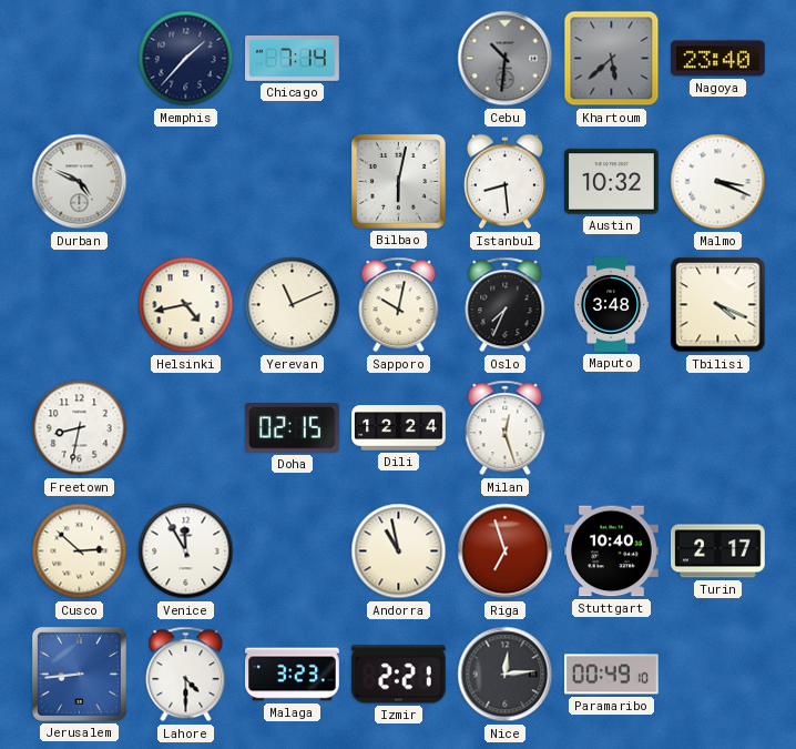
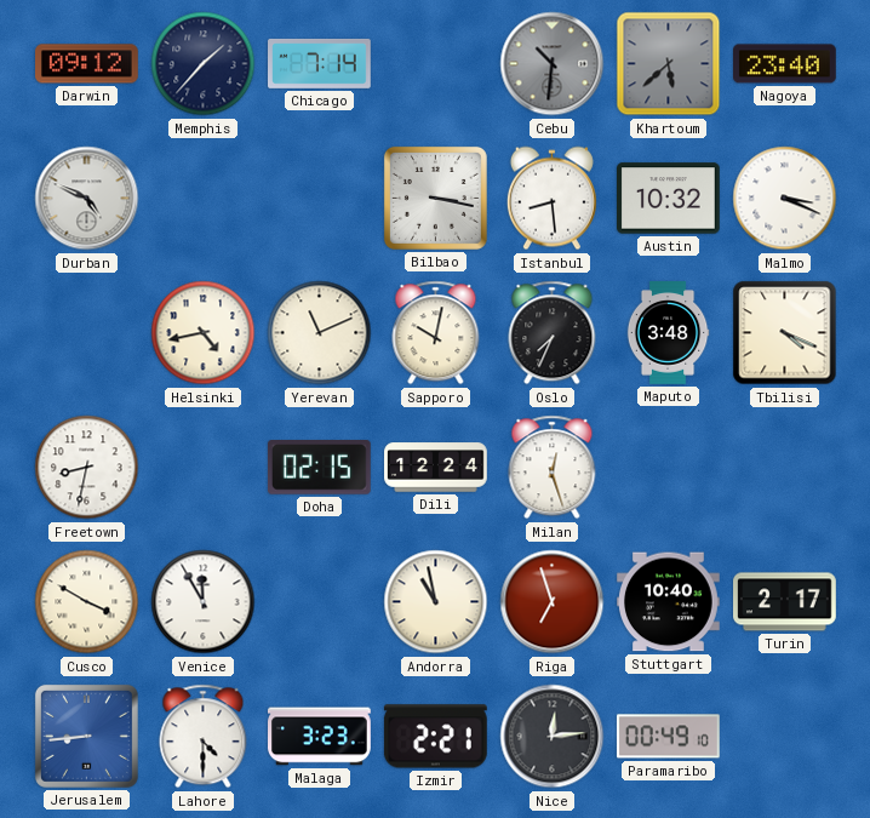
Darwin: none -> 09:12
Bilbao: 6:02 -> 3:17
Cusco: 2:52 -> 3:50
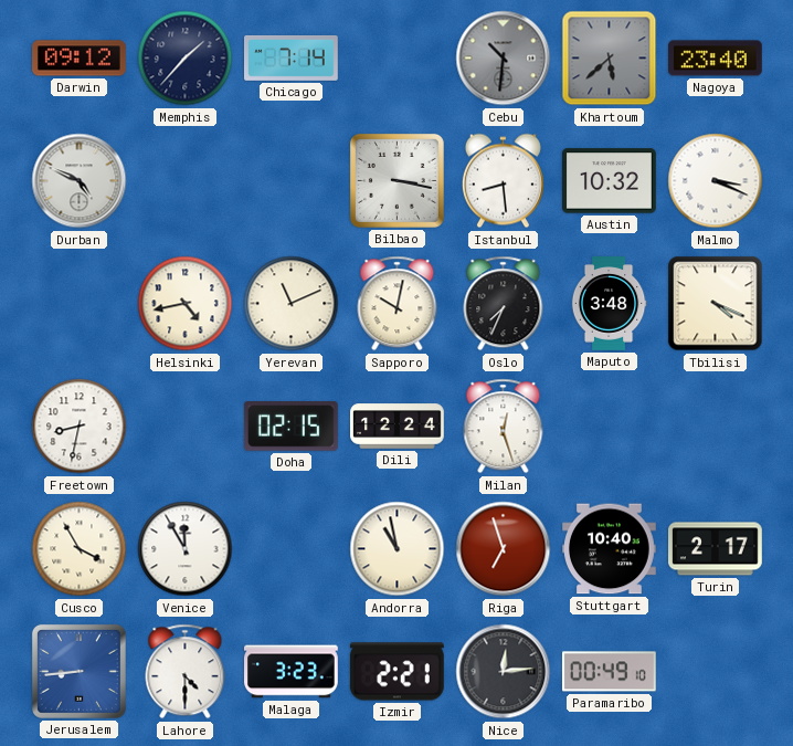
Cusco: 3:50 -> 3:55
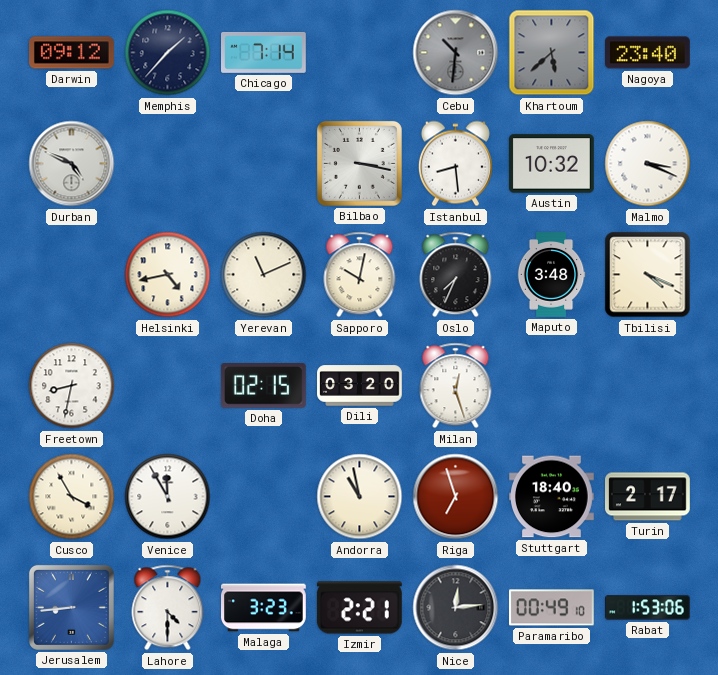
Dili: 12:24 -> 03:20
Stuttgart: 10:40 -> 18:40
Rabat: none -> 1:53
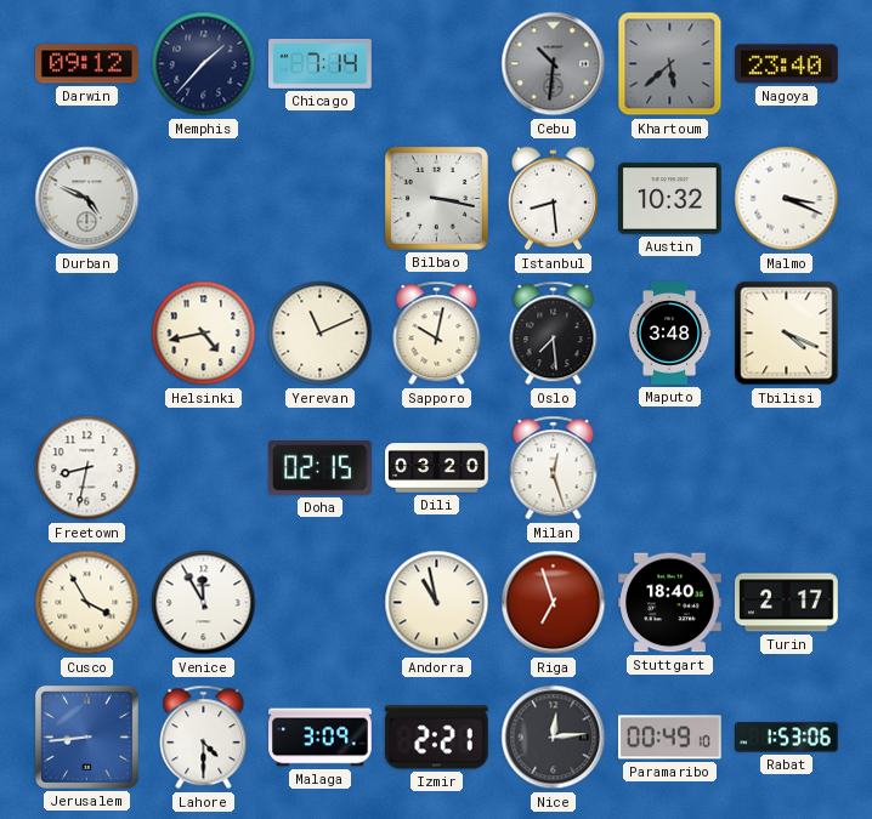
Oslo: 7:34 -> 7:29
Malaga: 3:23 -> 3:09
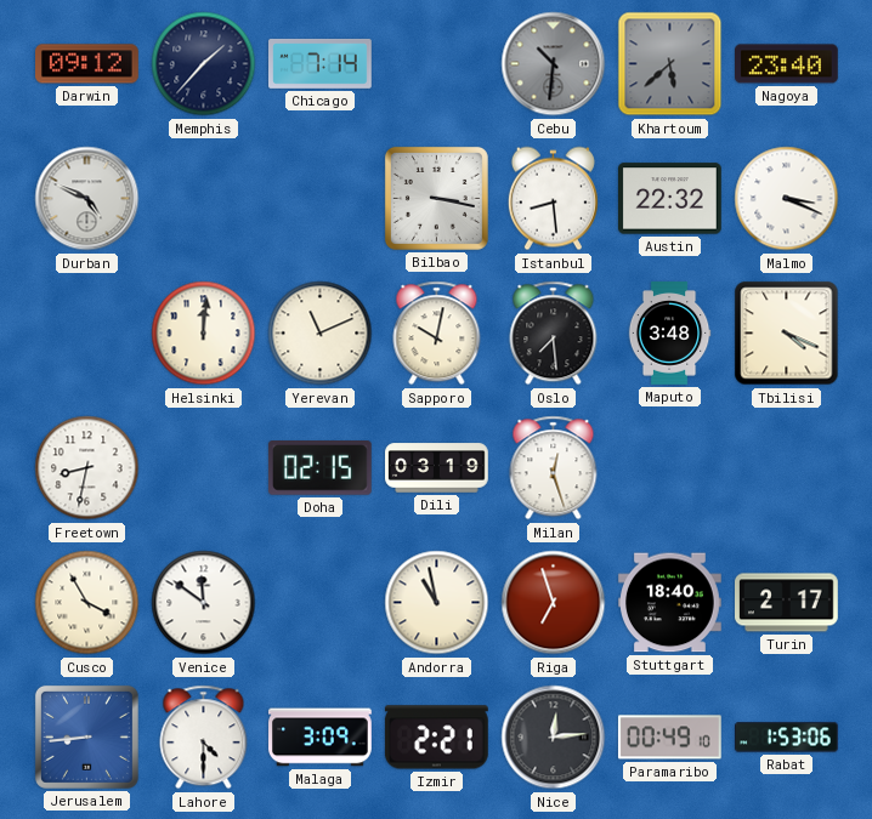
Austin: 10:32 -> 22:32
Helsinki: 4:43 -> 12:01
Dili: 03:20 -> 03:19
Venice: 11:55 -> 11:51
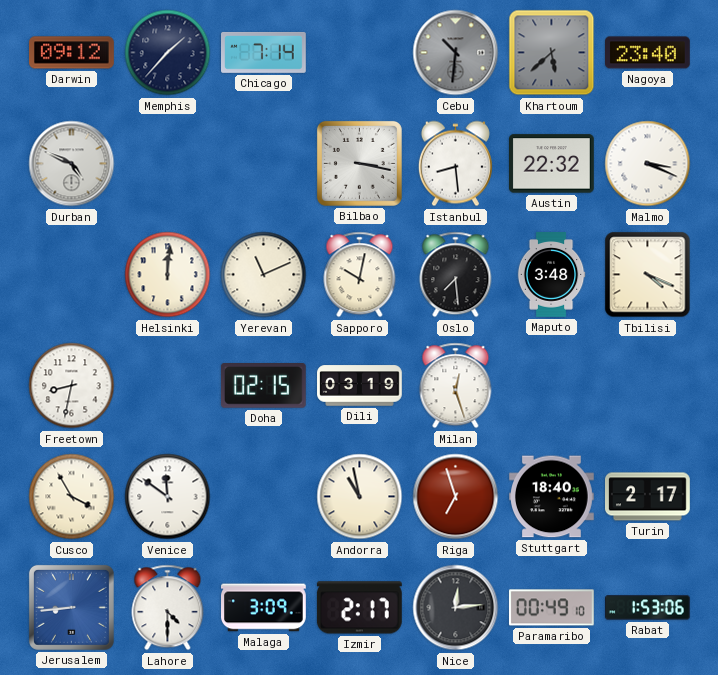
Izmir: 2:21 -> 2:17
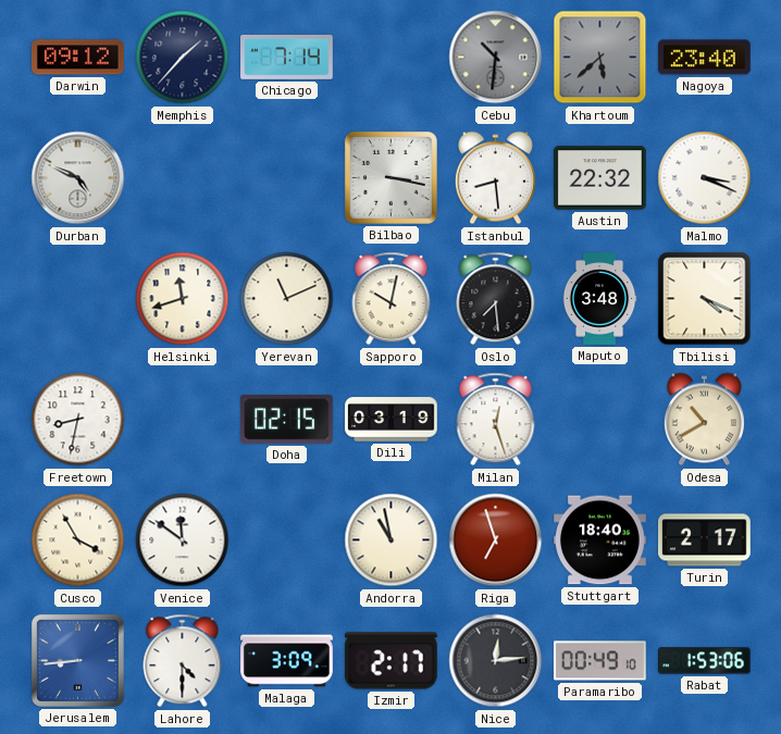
Helsinki: 12:01 -> 11:42
Odesa: none -> 10:40
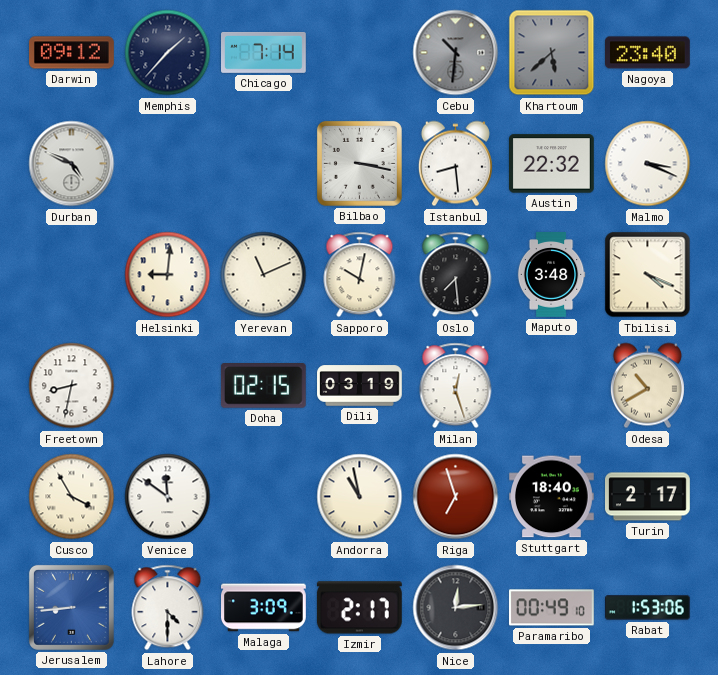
Helsinki: 11:42 -> 9:01
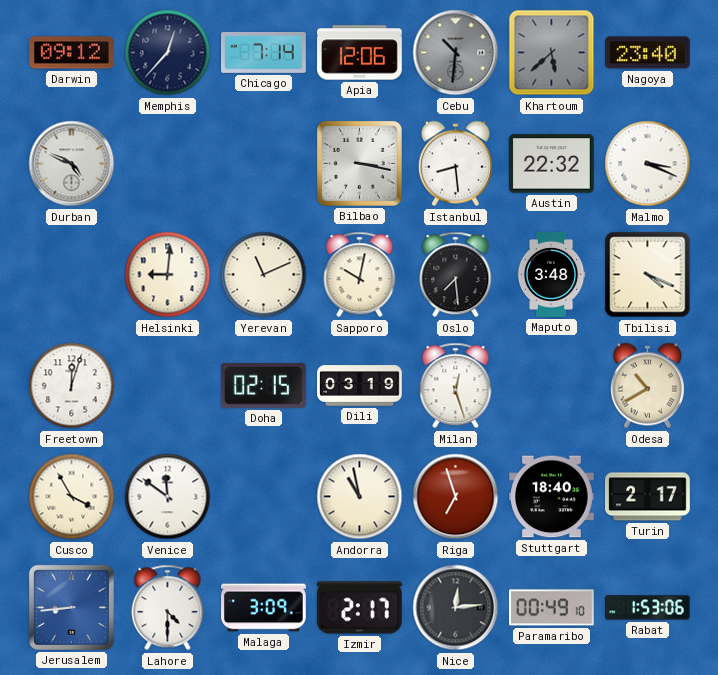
Memphis: 1:37 -> 12:37
Apia: none -> 12:06
Freetown: 8:32 -> 12:03
